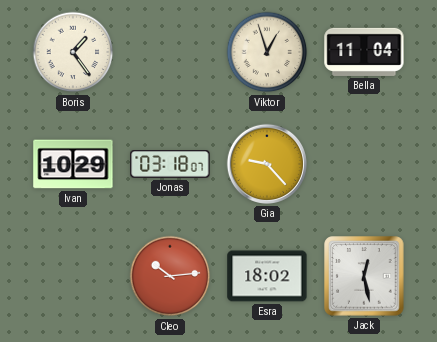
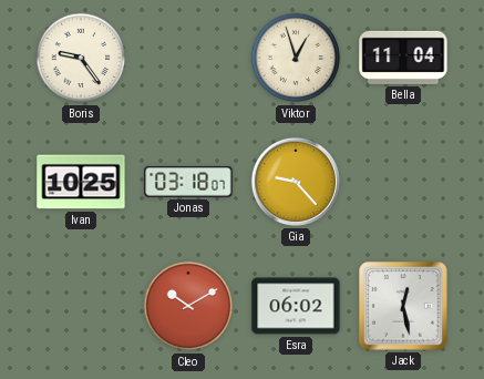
Boris: 1:24 -> 9:24
Ivan: 10:29 -> 10:25
Cleo: 10:14 -> 10:10
Esra: 18:02 -> 06:02
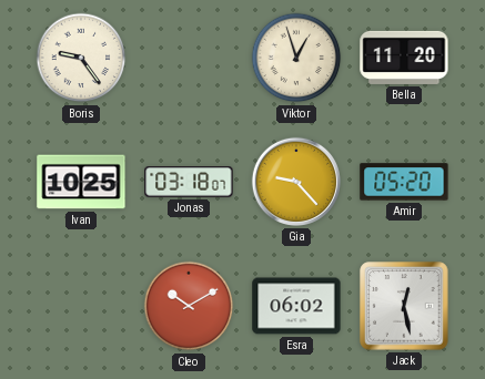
Bella: 11:04 -> 11:20
Amir: none -> 05:20
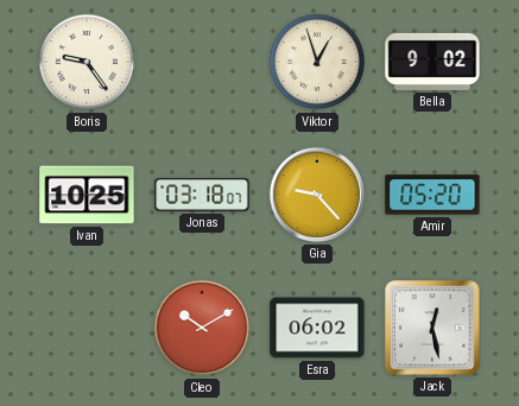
Bella: 11:20 -> 9:02
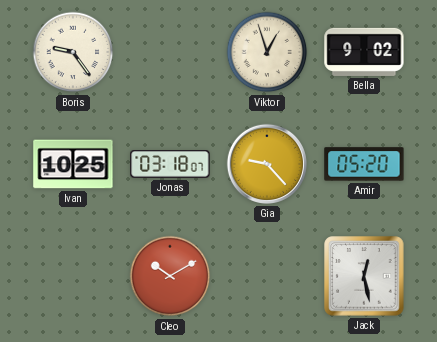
Esra: 06:02 -> none
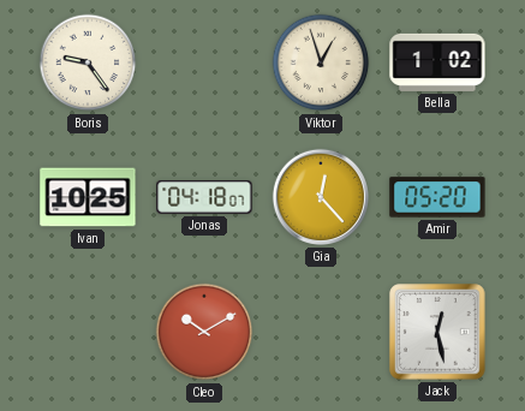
Bella: 9:02 -> 1:02
Jonas: 03:18 -> 04:18
Gia: 9:23 -> 12:23
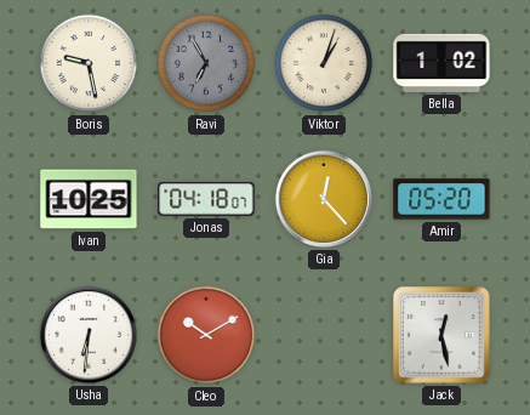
Boris: 9:24 -> 9:28
Ravi: none -> 6:55
Viktor: 12:57 -> 1:03
Usha: none -> 6:31
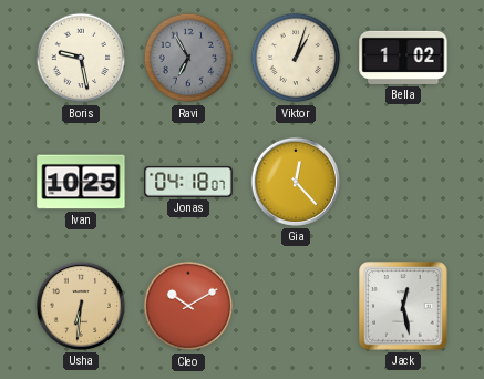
Amir: 05:20 -> none
Usha dial: white -> champagne
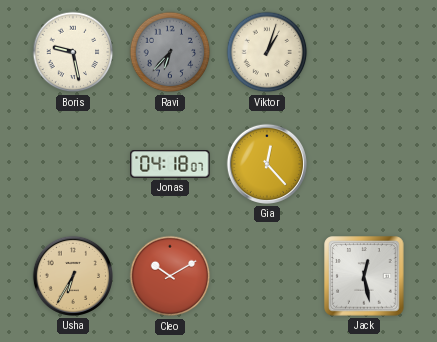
Ravi: 6:55 -> 6:37
Bella: 1:02 -> none
Ivan: 10:25 -> none
Usha: 6:31 -> 6:35
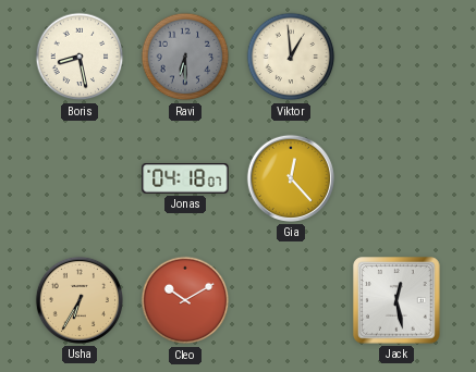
Boris: 9:28 -> 8:28
Ravi: 6:37 -> 6:30
Viktor: 1:03 -> 12:59
